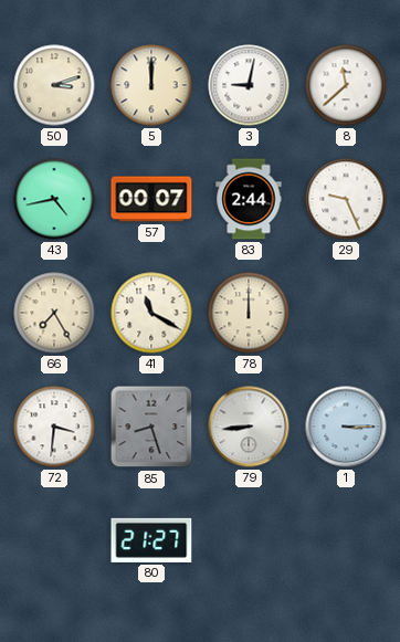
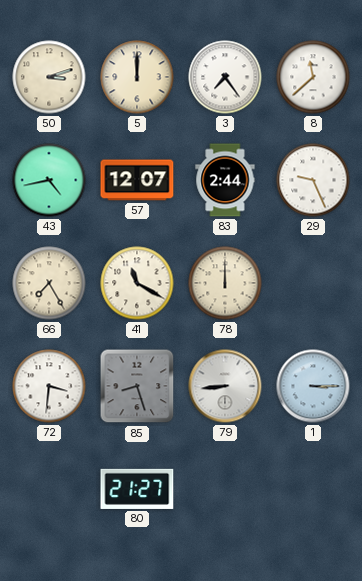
3: 9:02 -> 7:24
57: 00:07 -> 12:07
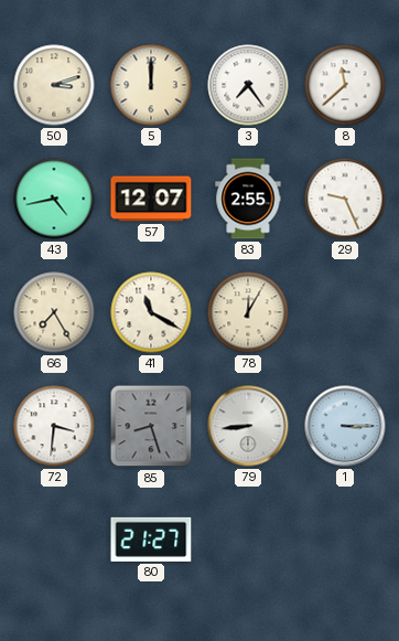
83: 2:44 -> 2:55
78: 12:00 -> 12:05
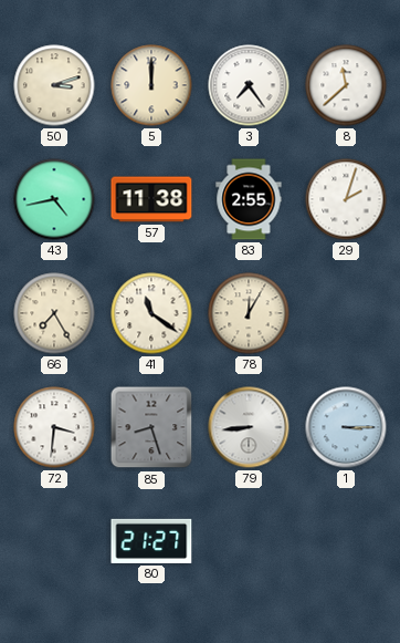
57: 12:07 -> 11:38
29: 9:26 -> 2:03
41: 11:20 -> 11:21
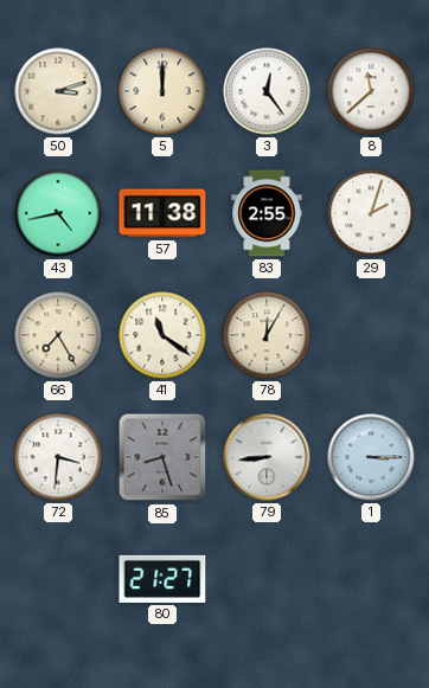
3: 7:24 -> 12:24
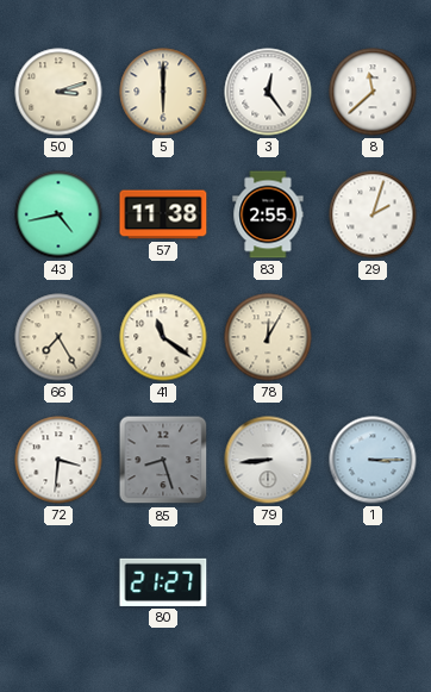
5: 12:00 -> 6:00
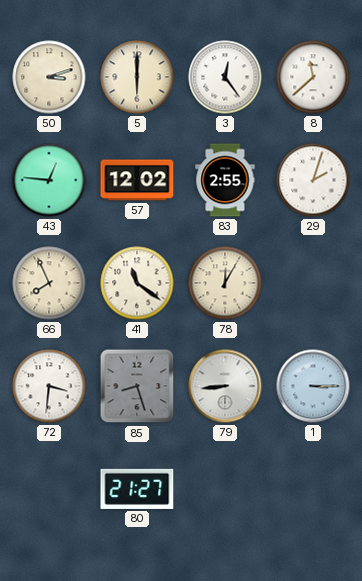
43: 4:43 -> 12:46
57: 11:38 -> 12:02
66: 7:25 -> 7:56
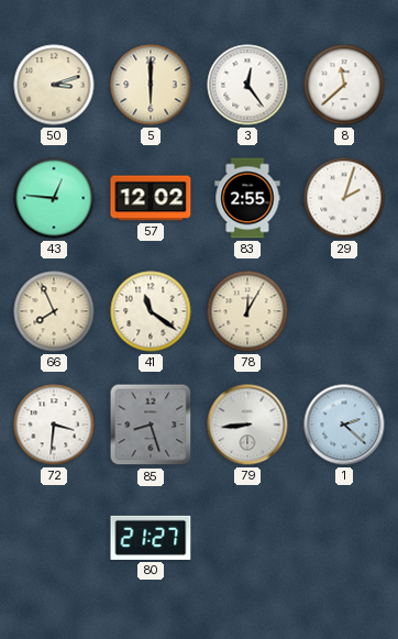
1: 3:15 -> 2:22
